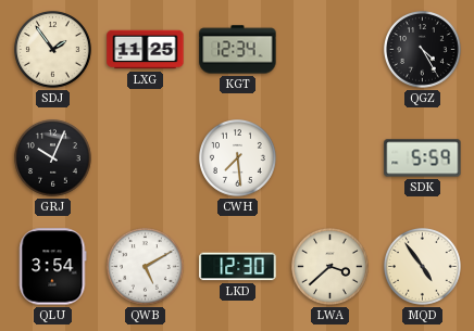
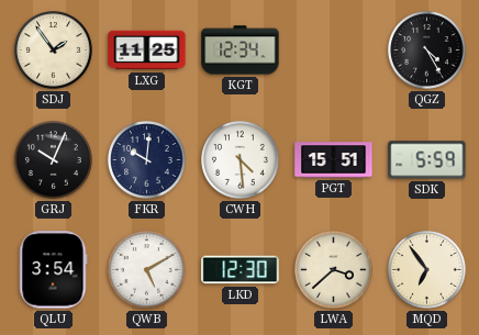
FKR: none -> 10:01
CWH: 7:29 -> 4:29
PGT: none -> 15:51
MQD: 4:54 -> 6:54
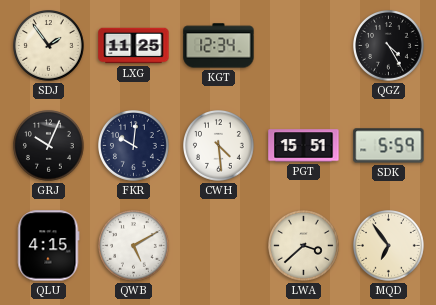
QLU: 3:54 -> 4:15
LKD: 12:30 -> none
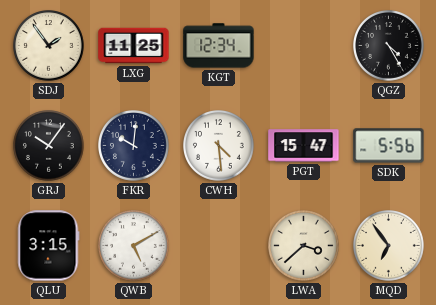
GRJ: 10:04 -> 10:06
PGT: 15:51 -> 15:47
SDK: 5:59 -> 5:56
QLU: 4:15 -> 3:15
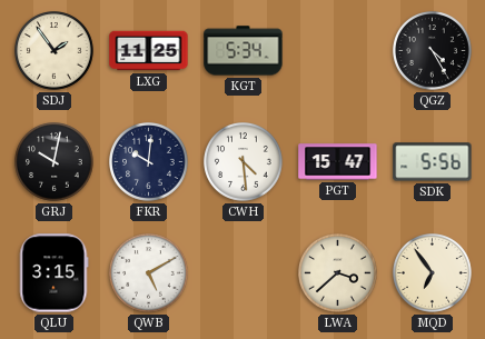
KGT: 12:34 -> 5:34
GRJ: 10:06 -> 10:02
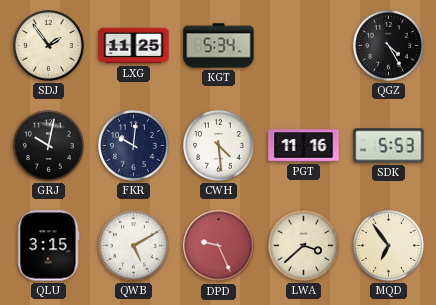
PGT: 15:47 -> 11:16
SDK: 5:56 -> 5:53
DPD: none -> 9:26
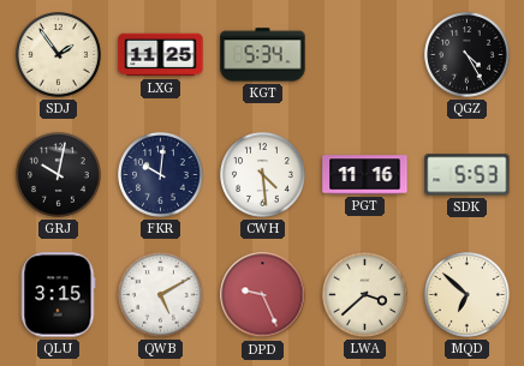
MQD: 6:54 -> 6:52
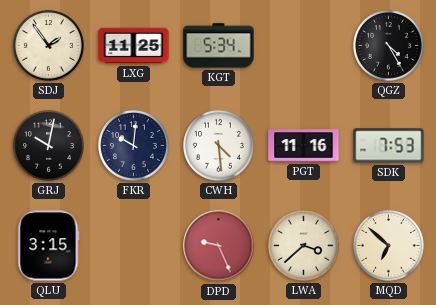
SDK: 5:53 -> 7:53
QWB: 5:10 -> none
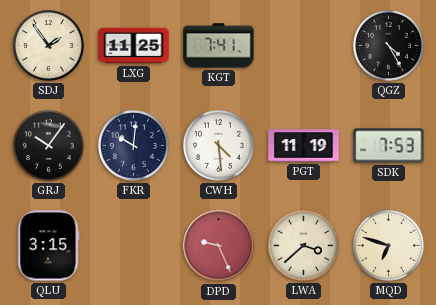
KGT: 5:34 -> 7:41
GRJ: 10:02 -> 10:06
PGT: 11:16 -> 11:19
MQD: 6:52 -> 6:48
